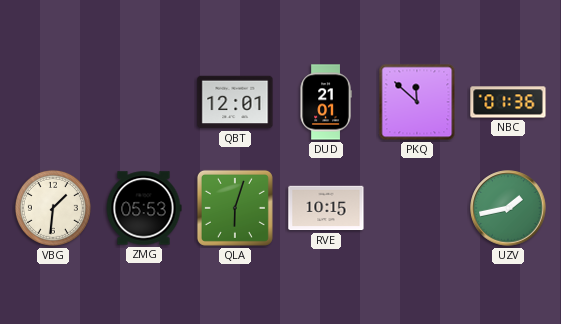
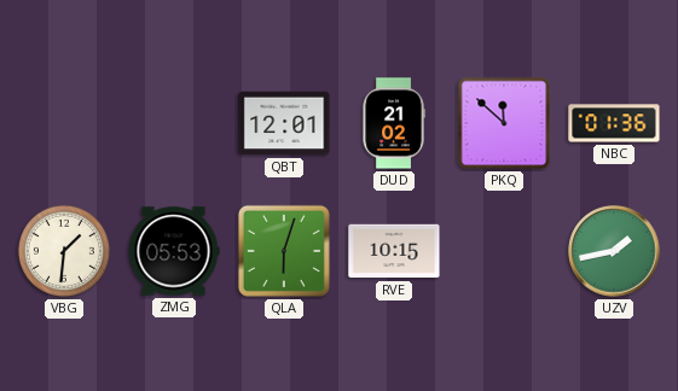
DUD: 21:01 -> 21:02
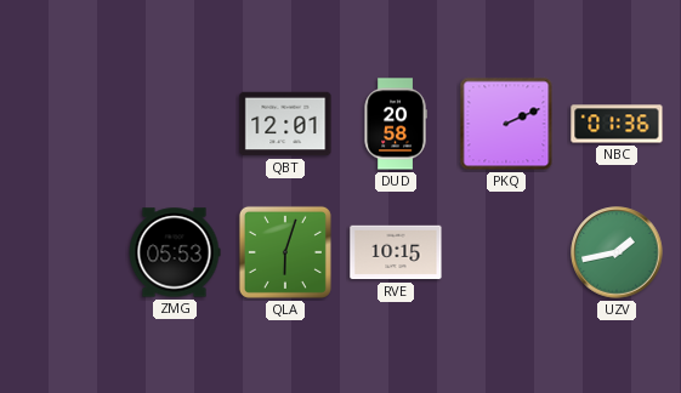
DUD: 21:02 -> 20:58
PKQ: 11:52 -> 2:11
VBG: 1:31 -> none
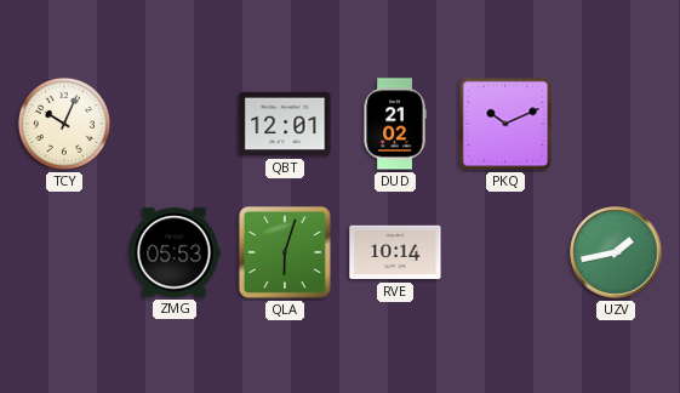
TCY: none -> 10:04
DUD: 20:58 -> 21:02
PKQ: 2:11 -> 10:11
NBC: 01:36 -> none
RVE: 10:15 -> 10:14
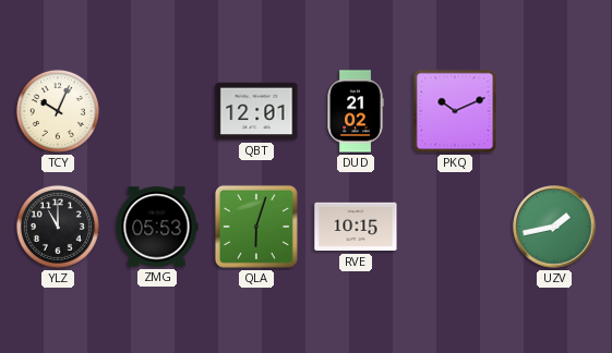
YLZ: none -> 11:00
RVE: 10:14 -> 10:15
